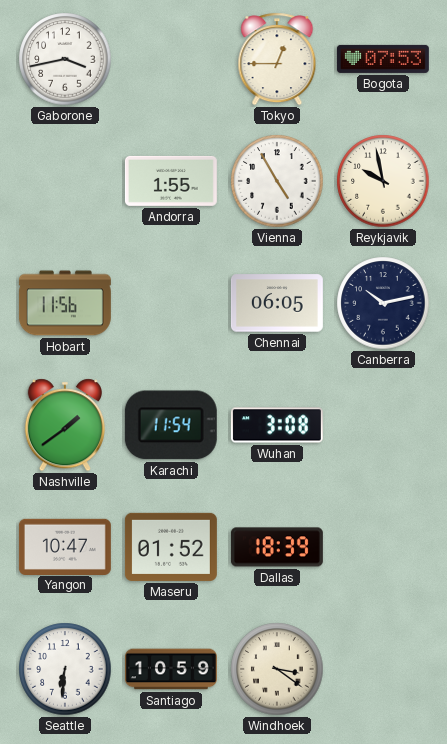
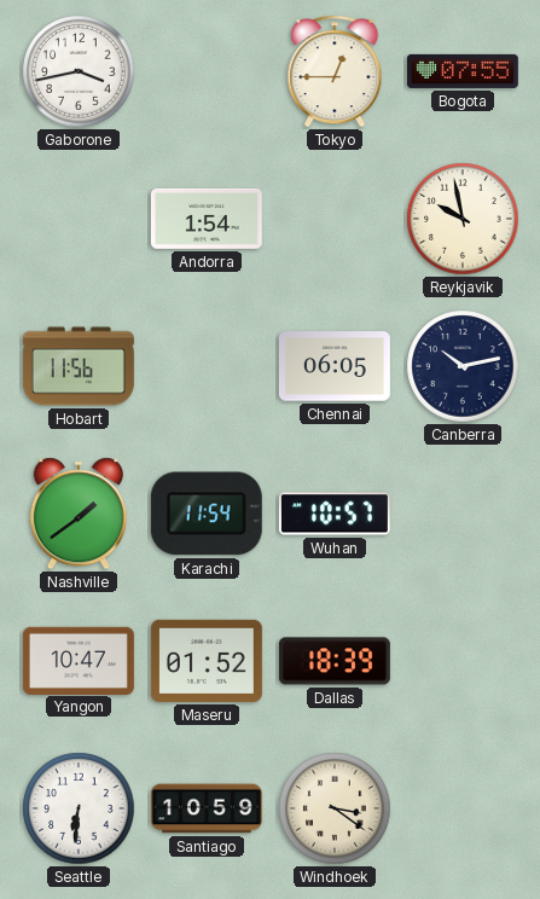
Bogota: 07:53 -> 07:55
Andorra: 1:55 -> 1:54
Vienna: 4:55 -> none
Wuhan: 3:08 -> 10:57
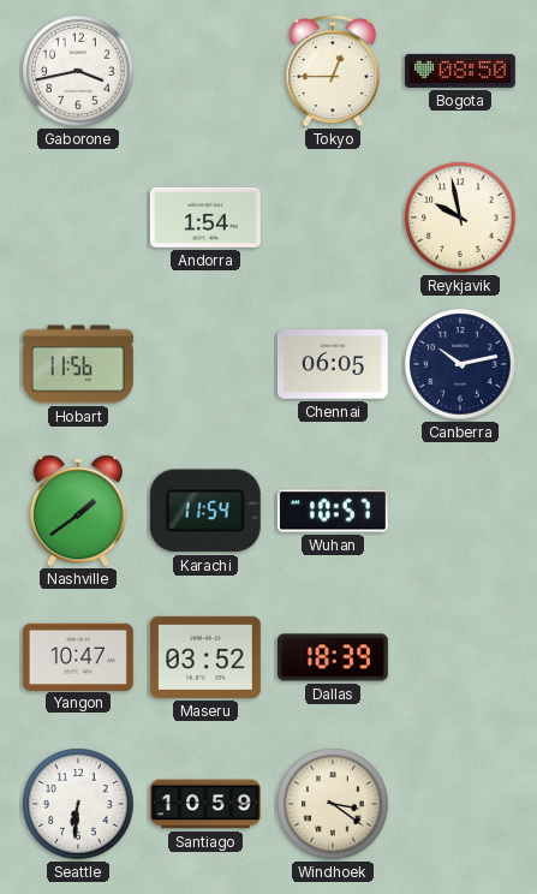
Bogota: 07:55 -> 08:50
Maseru: 01:52 -> 03:52
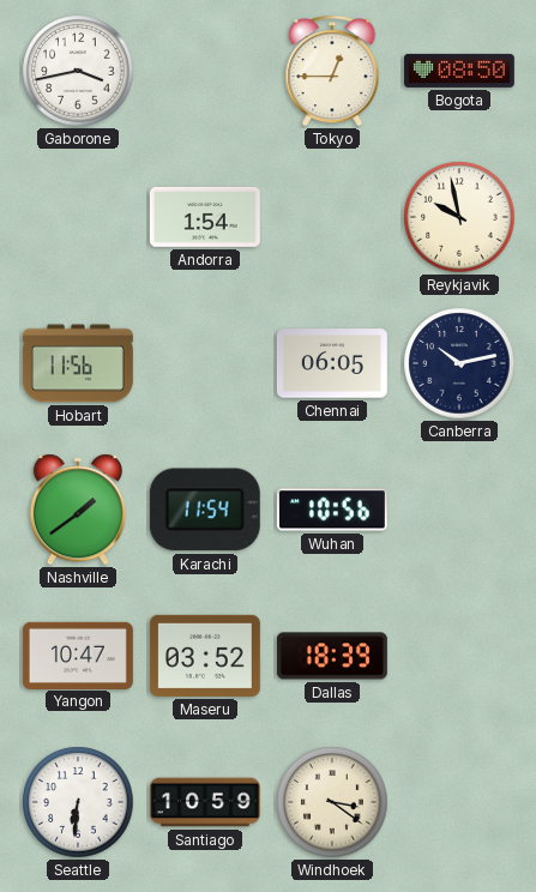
Wuhan: 10:57 -> 10:56
